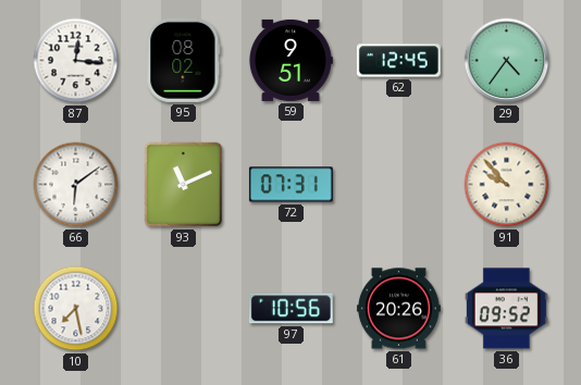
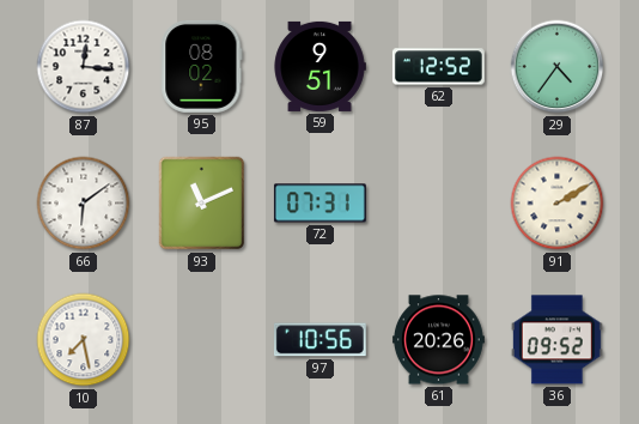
62: 12:45 -> 12:52
91: 9:53 -> 2:10
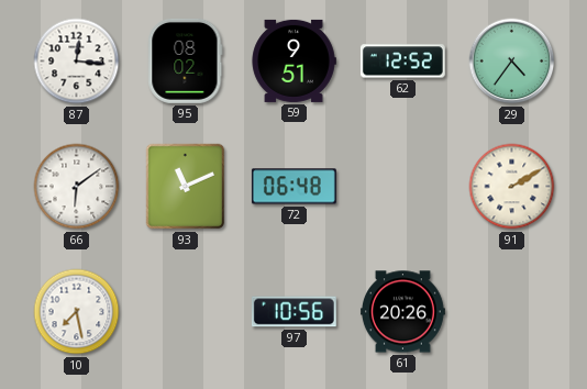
72: 07:31 -> 06:48
36: 09:52 -> none
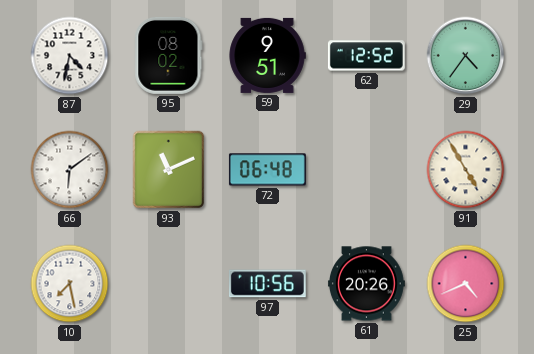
87: 12:16 -> 4:32
91: 2:10 -> 4:55
25: none -> 4:41
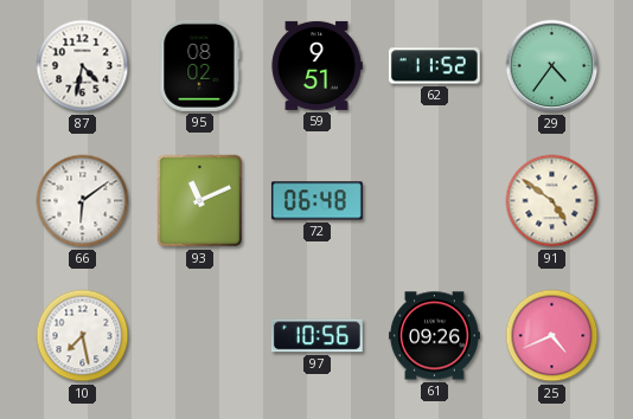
62: 12:52 -> 11:52
91: 4:55 -> 4:51
61: 20:26 -> 09:26
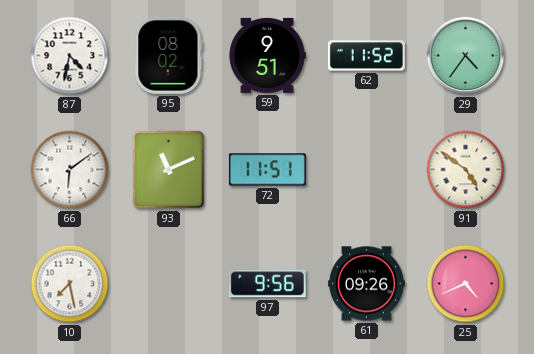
72: 06:48 -> 11:51
97: 10:56 -> 9:56
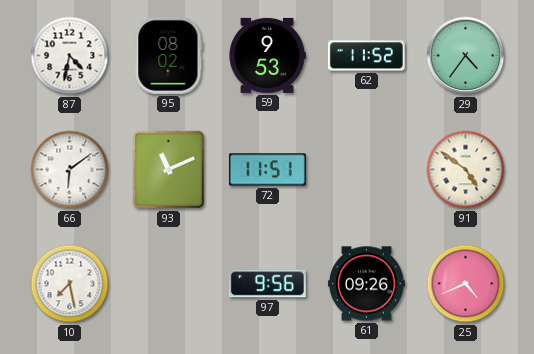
59: 9:51 -> 9:53
